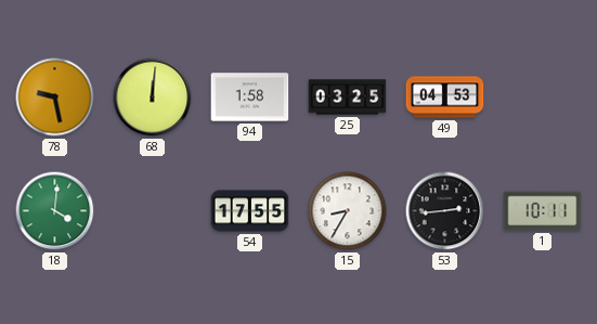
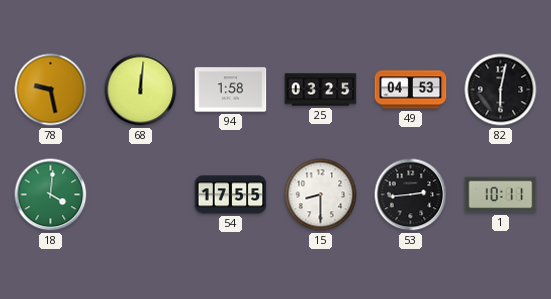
82: none -> 6:02
15: 8:35 -> 8:30
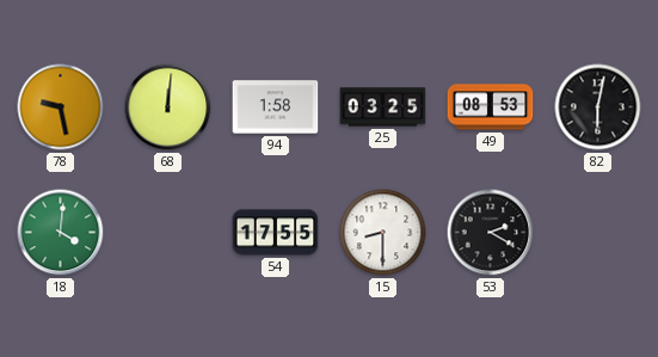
49: 04:53 -> 08:53
53: 2:44 -> 2:20
1: 10:11 -> none
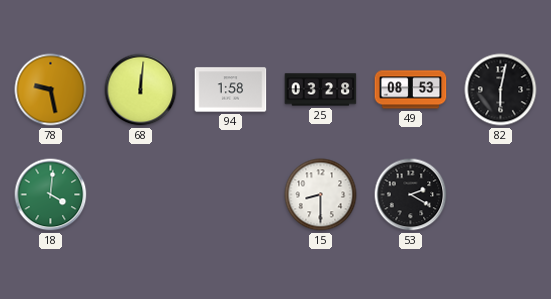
25: 03:25 -> 03:28
54: 17:55 -> none
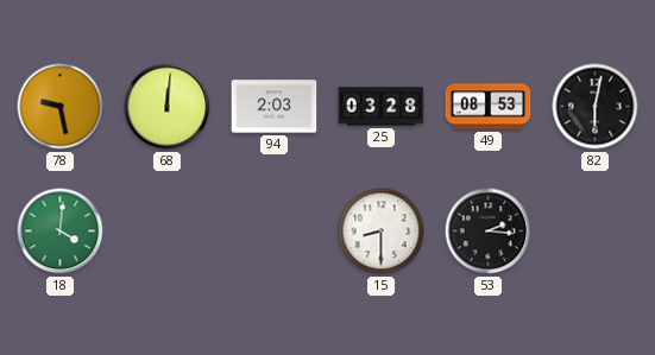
94: 1:58 -> 2:03
53: 2:20 -> 2:16
